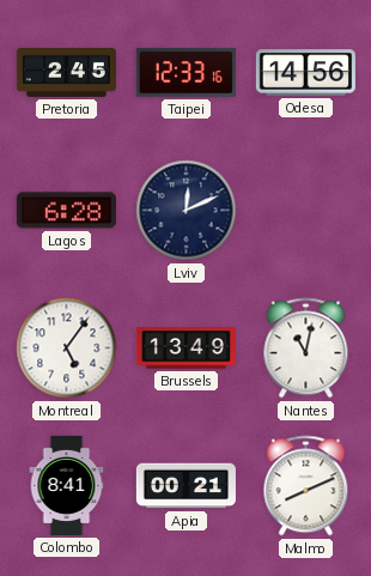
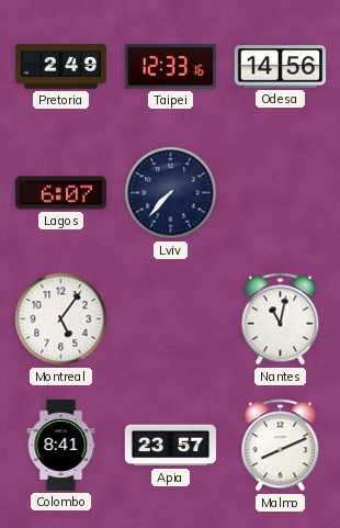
Pretoria: 2:45 -> 2:49
Lagos: 6:28 -> 6:07
Lviv: 12:11 -> 7:37
Brussels: 13:49 -> none
Apia: 00:21 -> 23:57
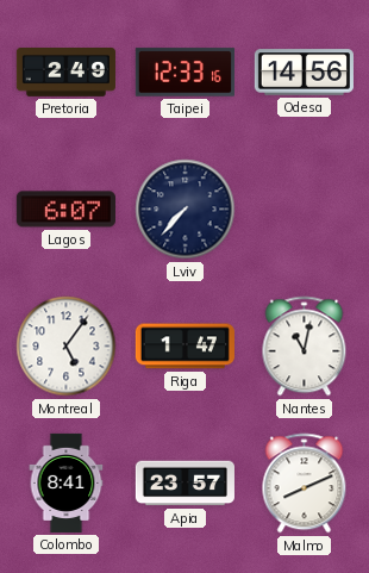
Riga: none -> 1:47
